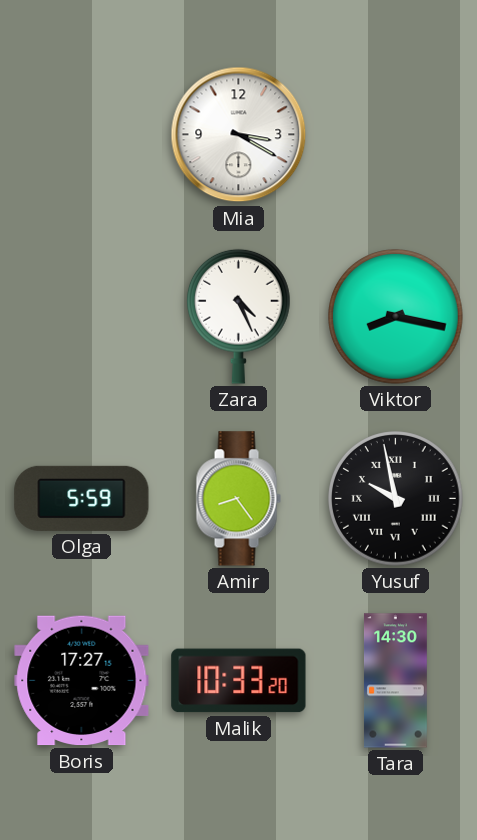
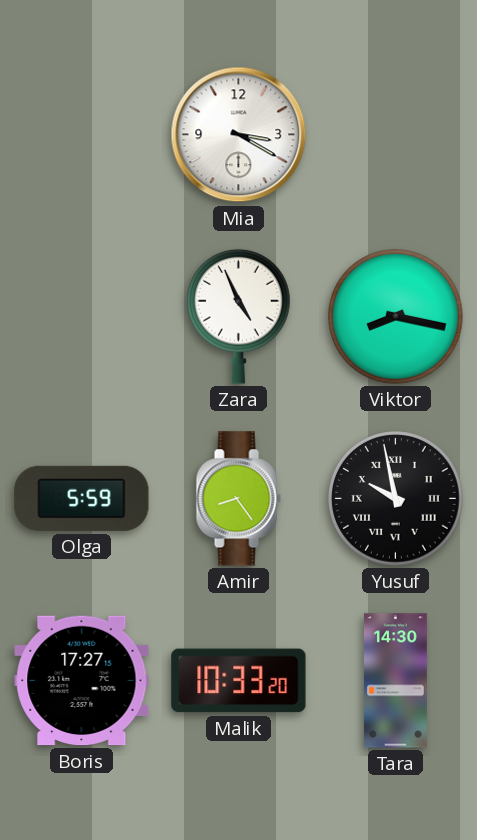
Zara: 4:26 -> 4:56
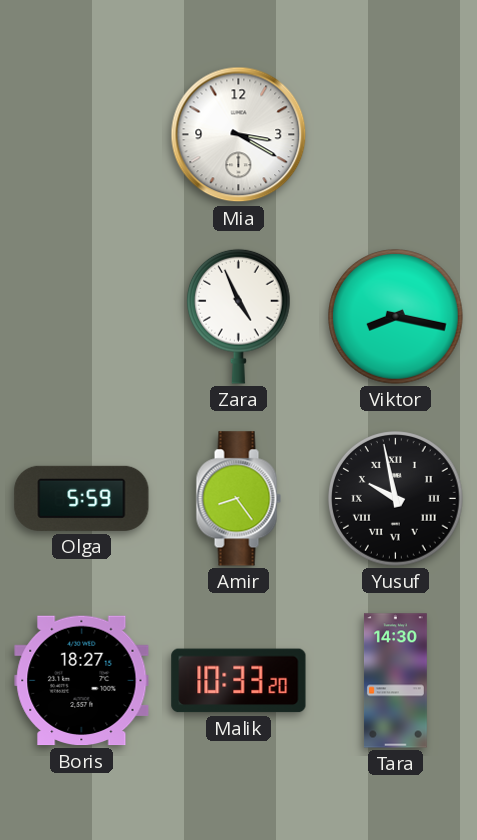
Boris: 17:27 -> 18:27
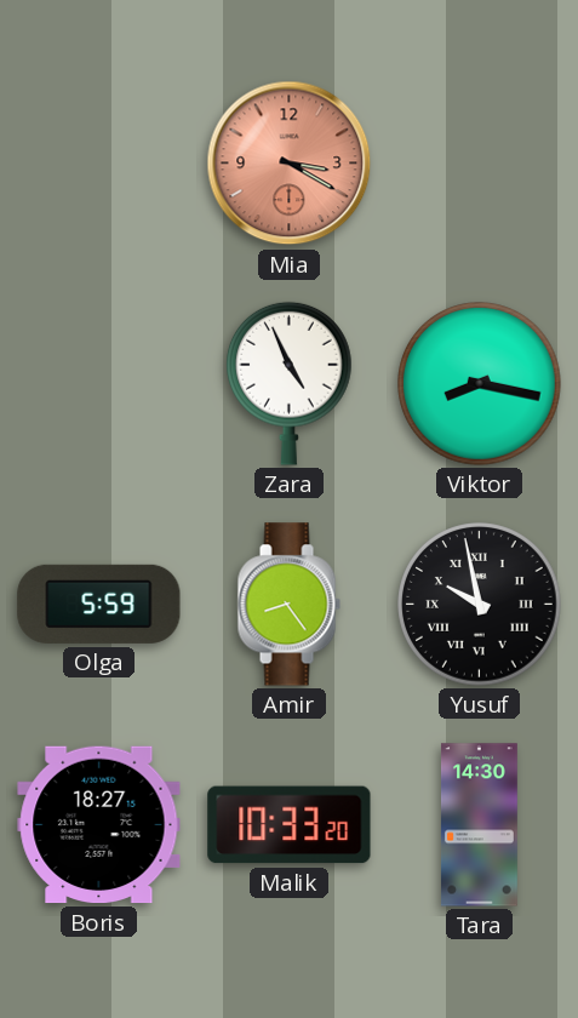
Mia dial: white -> salmon
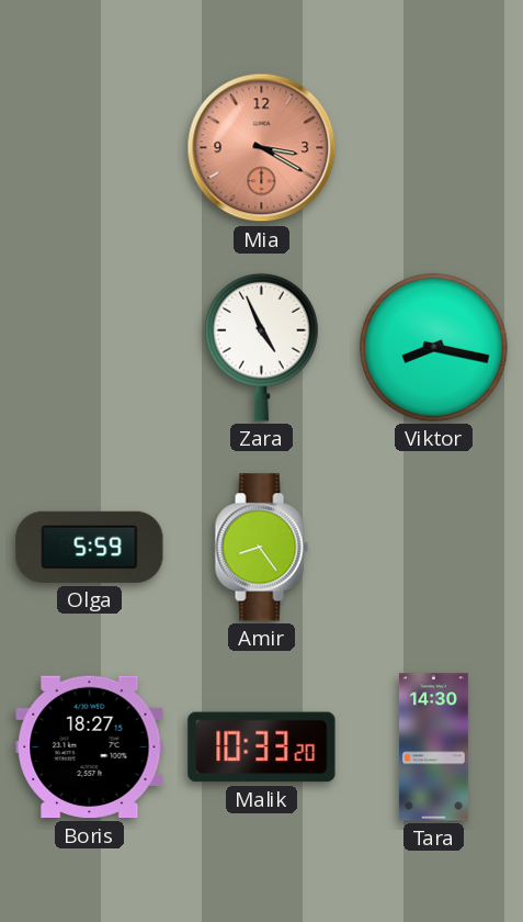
Yusuf: 9:58 -> none
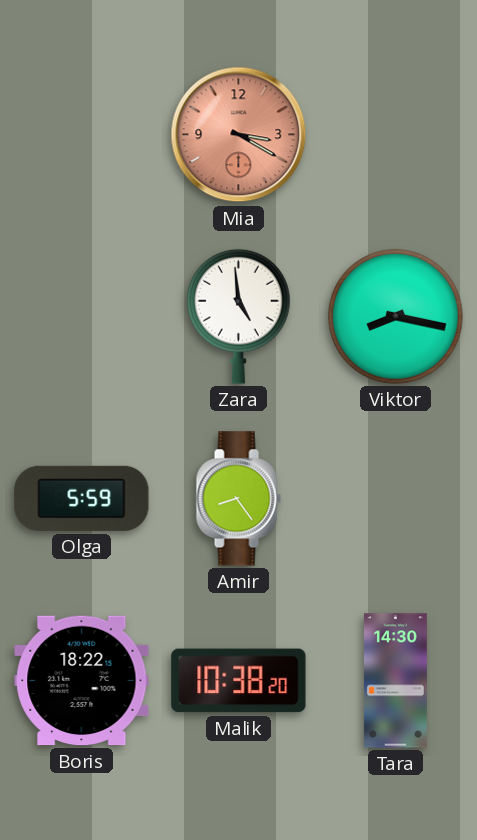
Zara: 4:56 -> 4:59
Boris: 18:27 -> 18:22
Malik: 10:33 -> 10:38
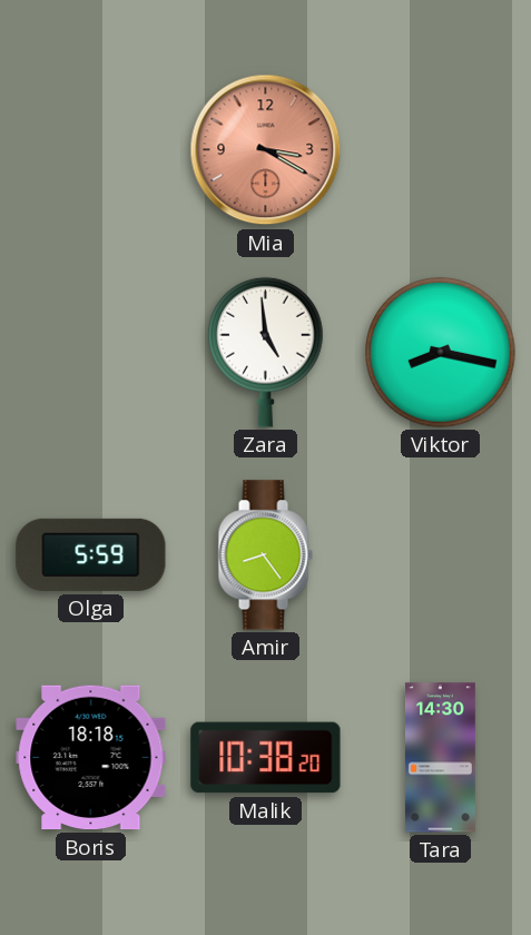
Boris: 18:22 -> 18:18
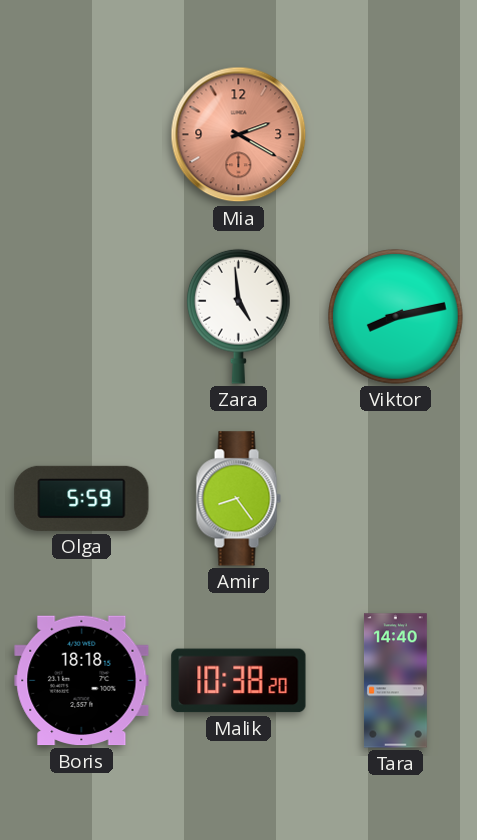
Mia: 3:20 -> 2:20
Viktor: 8:17 -> 8:13
Tara: 14:30 -> 14:40
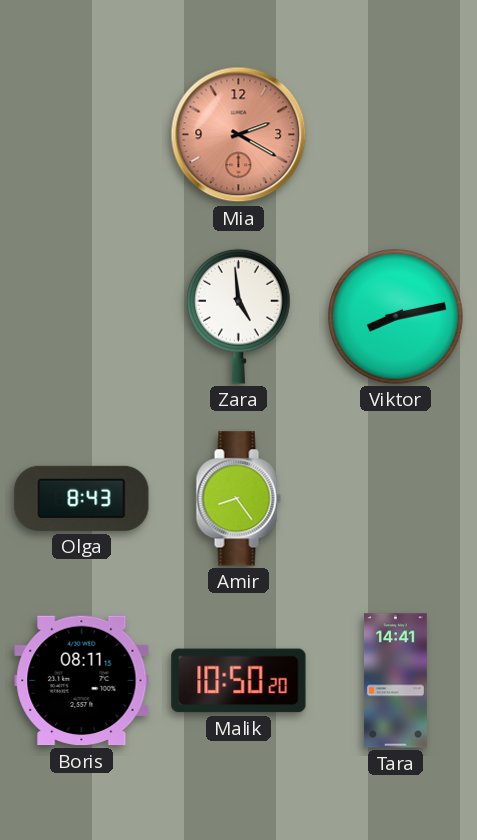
Olga: 5:59 -> 8:43
Boris: 18:18 -> 08:11
Malik: 10:38 -> 10:50
Tara: 14:40 -> 14:41
